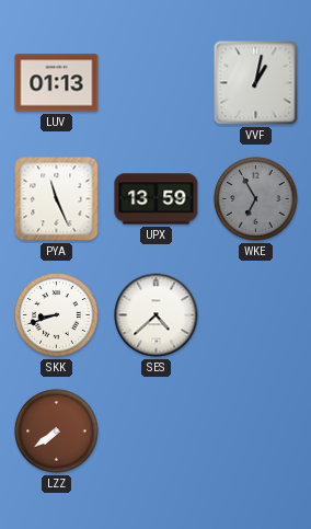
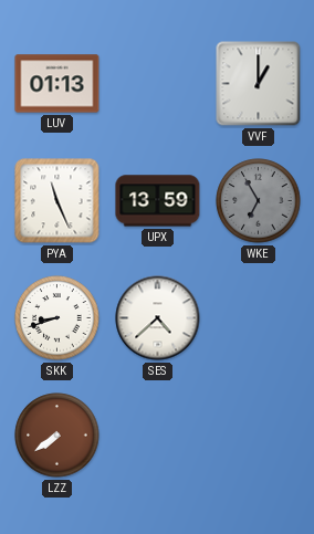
VVF: 1:02 -> 1:00
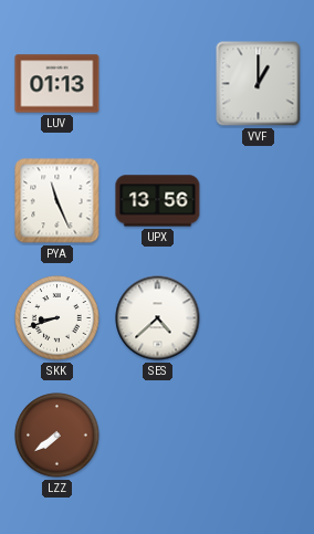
UPX: 13:59 -> 13:56
WKE: 6:55 -> none
